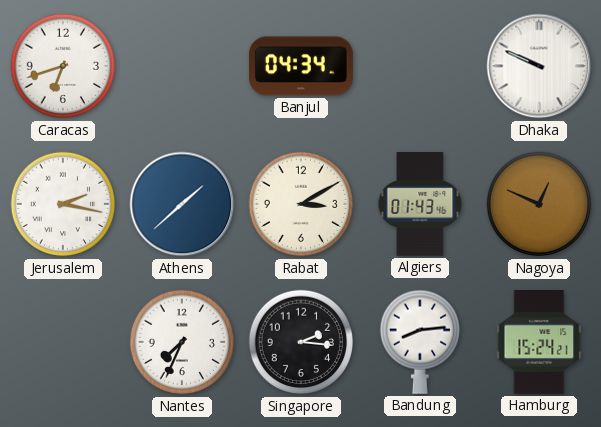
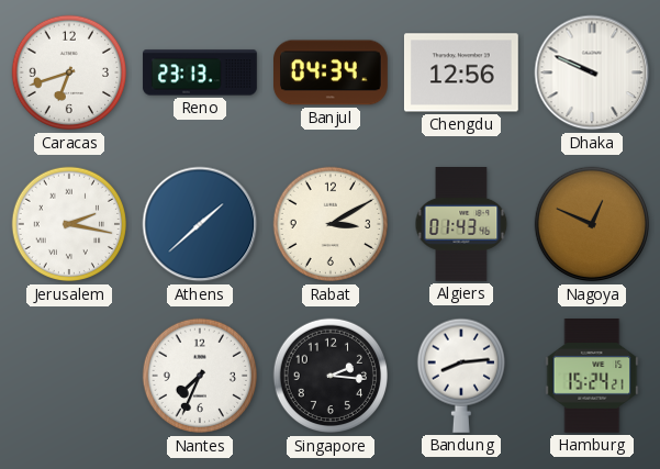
Reno: none -> 23:13
Chengdu: none -> 12:56
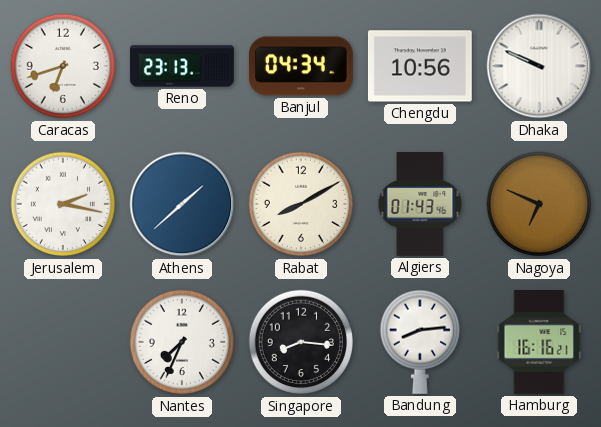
Chengdu: 12:56 -> 10:56
Rabat: 3:10 -> 8:10
Nagoya: 12:49 -> 6:49
Singapore: 2:16 -> 8:16
Hamburg: 15:24 -> 16:16
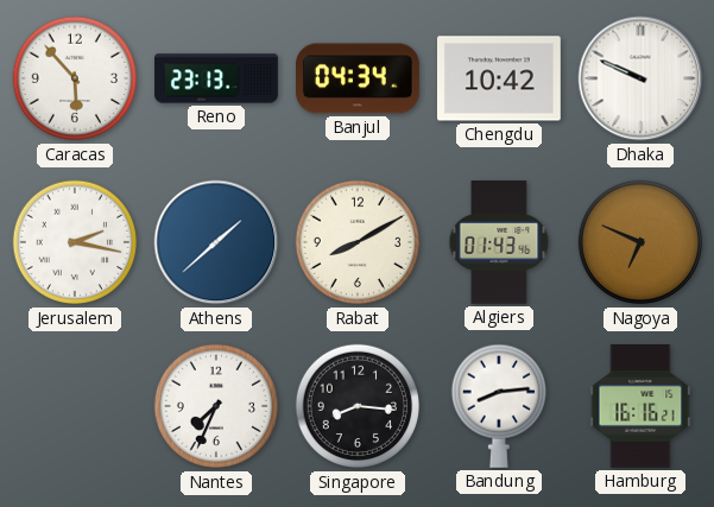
Caracas: 6:42 -> 5:53
Chengdu: 10:56 -> 10:42
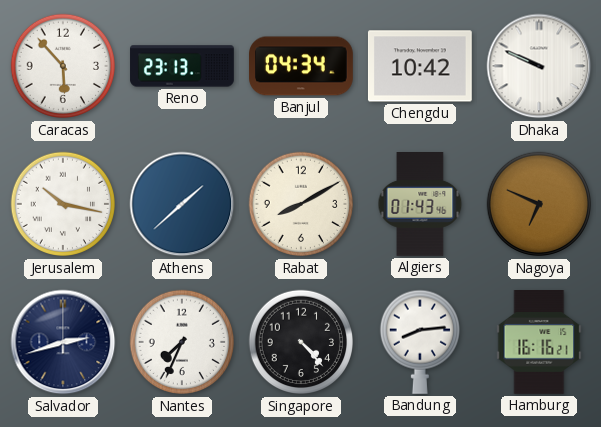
Jerusalem: 2:17 -> 10:17
Salvador: none -> 2:42
Singapore: 8:16 -> 4:23
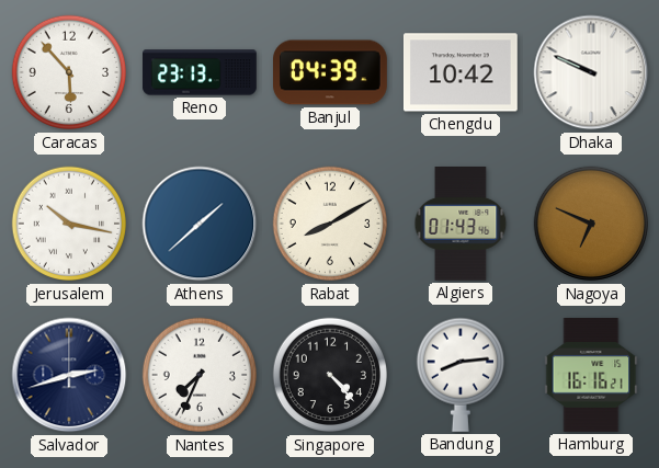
Banjul: 04:34 -> 04:39
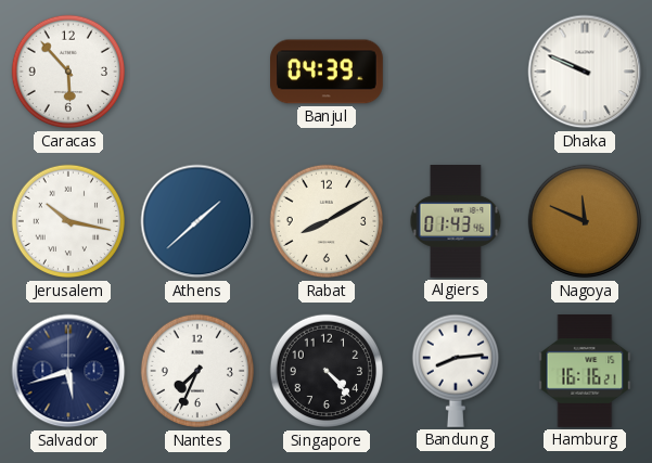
Reno: 23:13 -> none
Chengdu: 10:42 -> none
Nagoya: 6:49 -> 11:49
Salvador: 2:42 -> 5:42
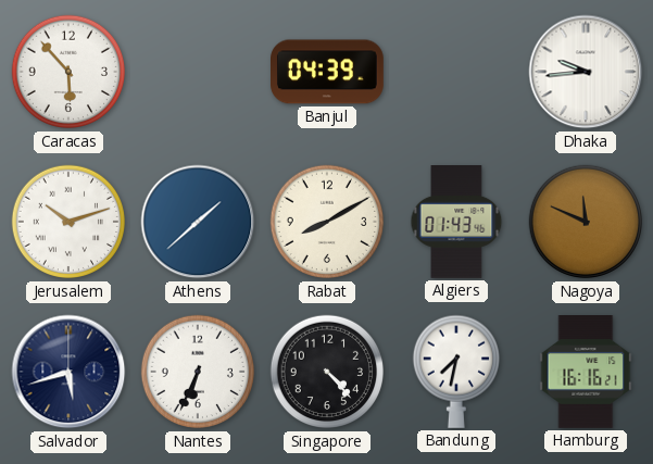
Dhaka: 9:49 -> 9:44
Jerusalem: 10:17 -> 10:12
Nantes: 7:34 -> 6:34
Bandung: 8:14 -> 7:32
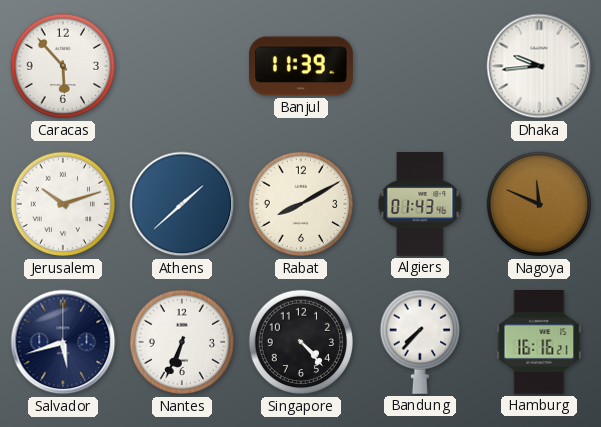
Banjul: 04:39 -> 11:39
Bandung: 7:32 -> 7:37
